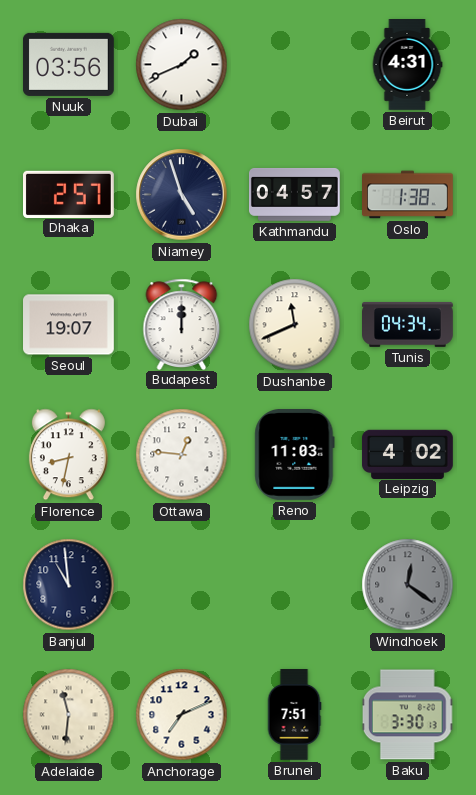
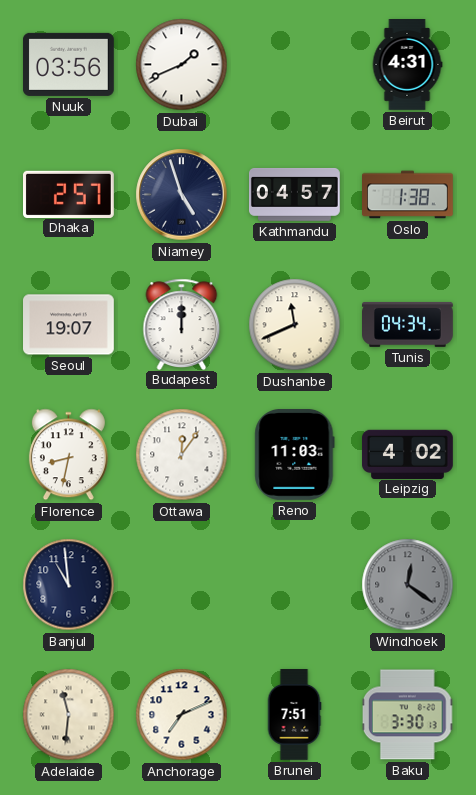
Ottawa: 12:46 -> 12:06
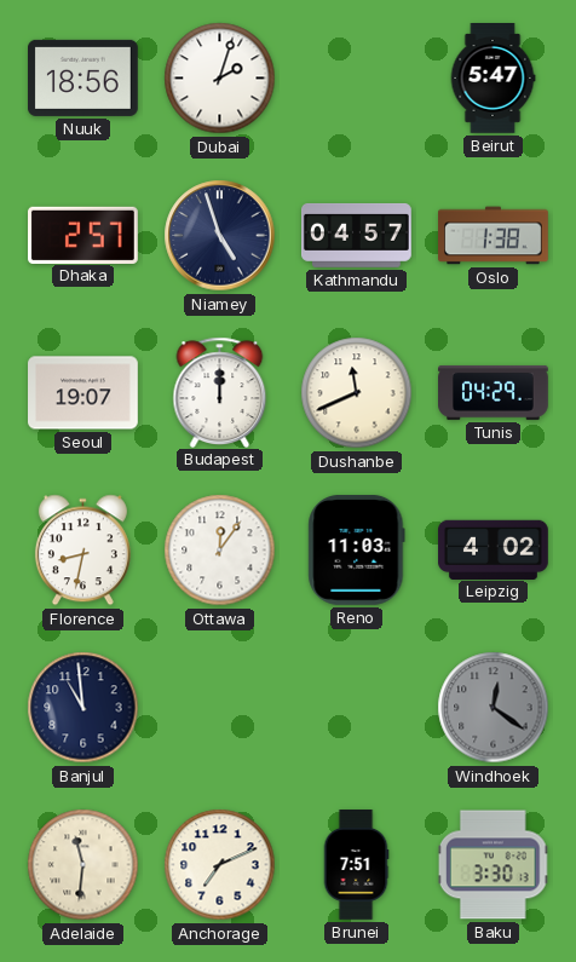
Nuuk: 03:56 -> 18:56
Dubai: 1:41 -> 2:03
Beirut: 4:31 -> 5:47
Tunis: 04:34 -> 04:29
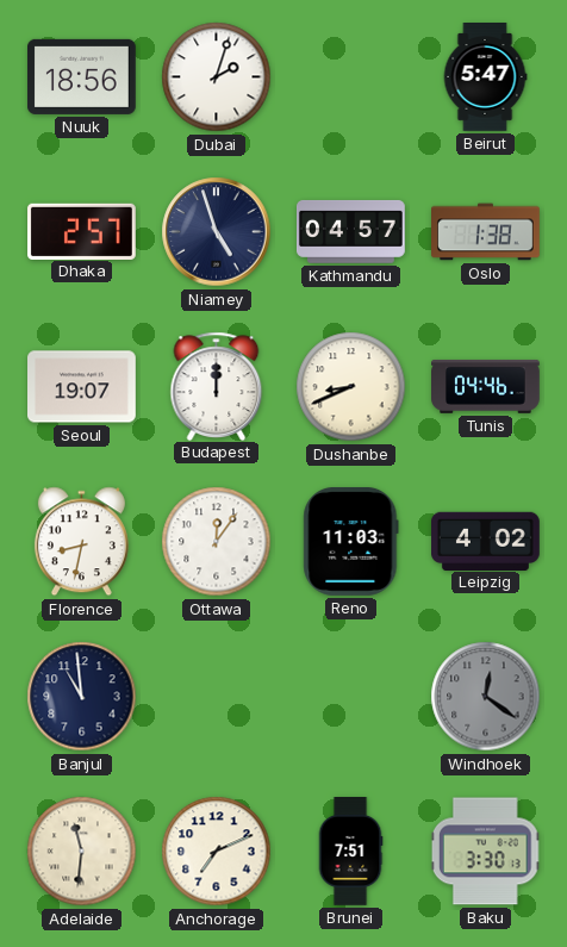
Dushanbe: 11:41 -> 8:41
Tunis: 04:29 -> 04:46
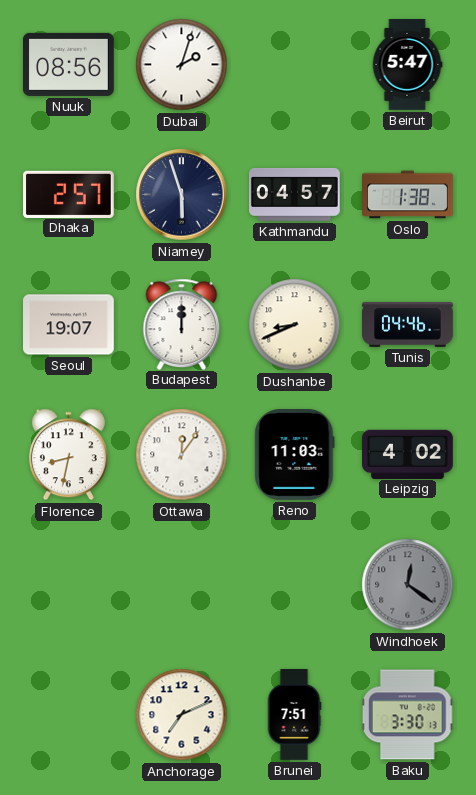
Nuuk: 18:56 -> 08:56
Niamey: 4:57 -> 5:57
Banjul: 10:59 -> none
Adelaide: 11:31 -> none
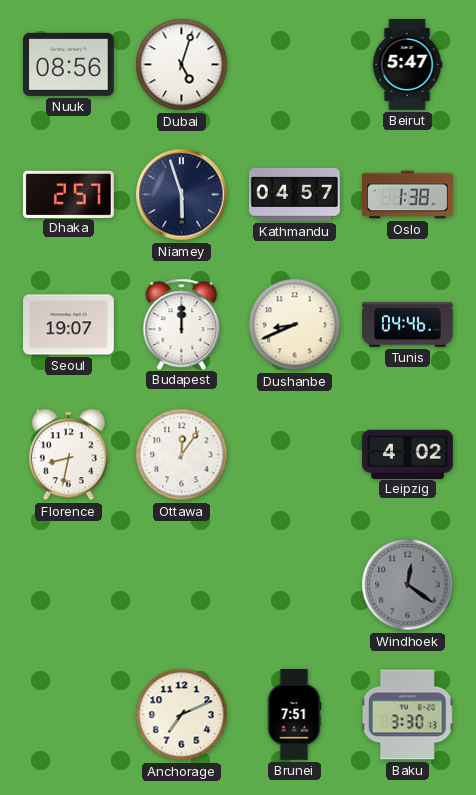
Dubai: 2:03 -> 5:03
Reno: 11:03 -> none
